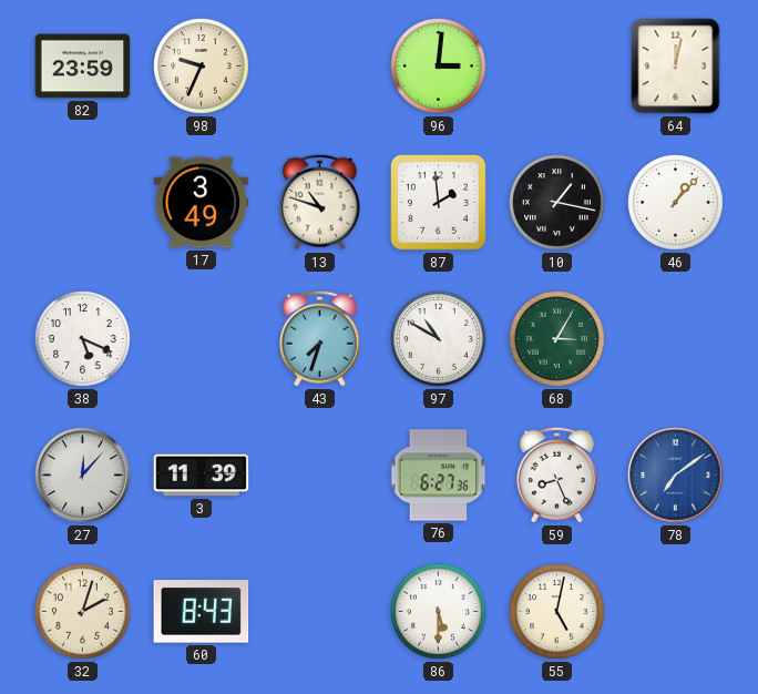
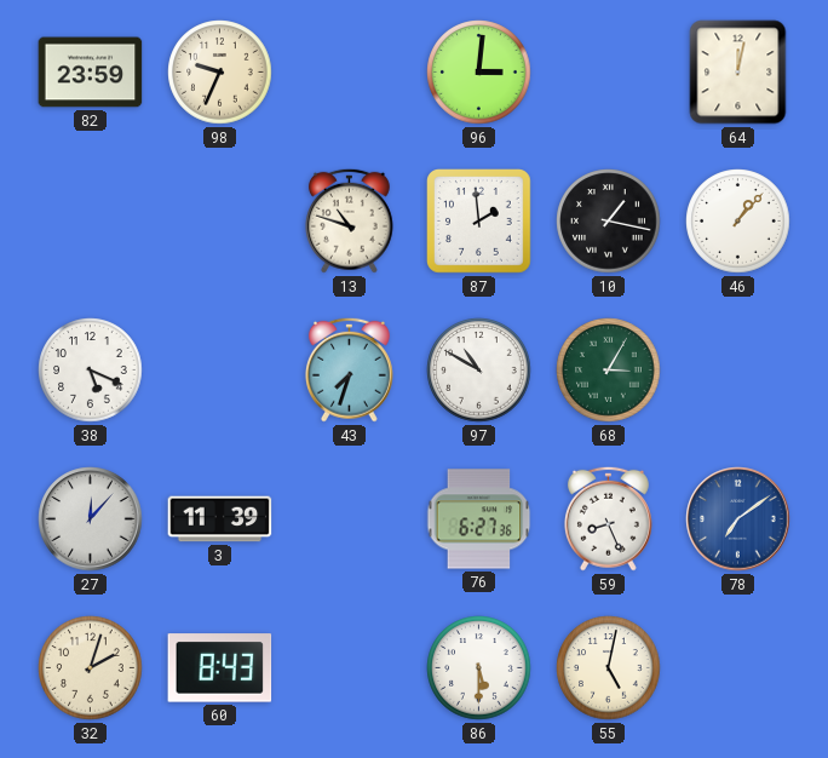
17: 3:49 -> none
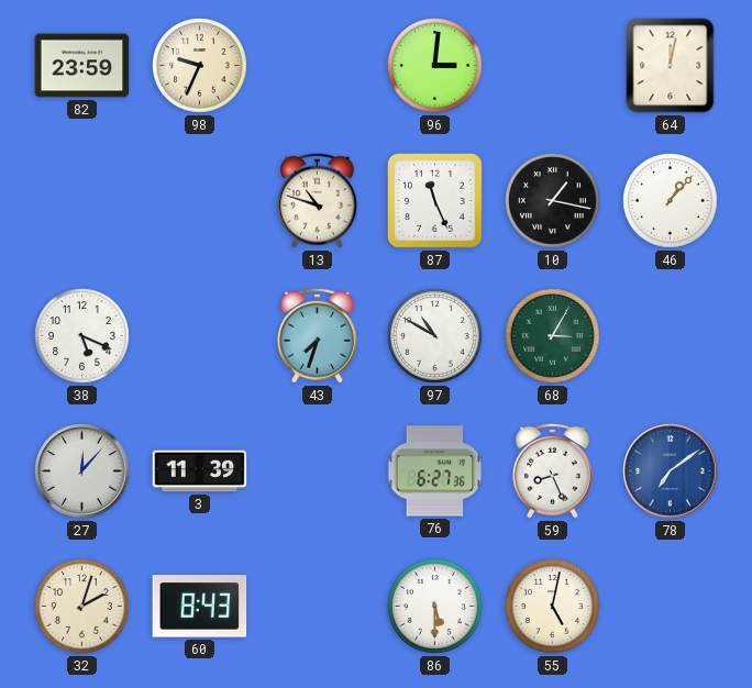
87: 1:59 -> 11:26
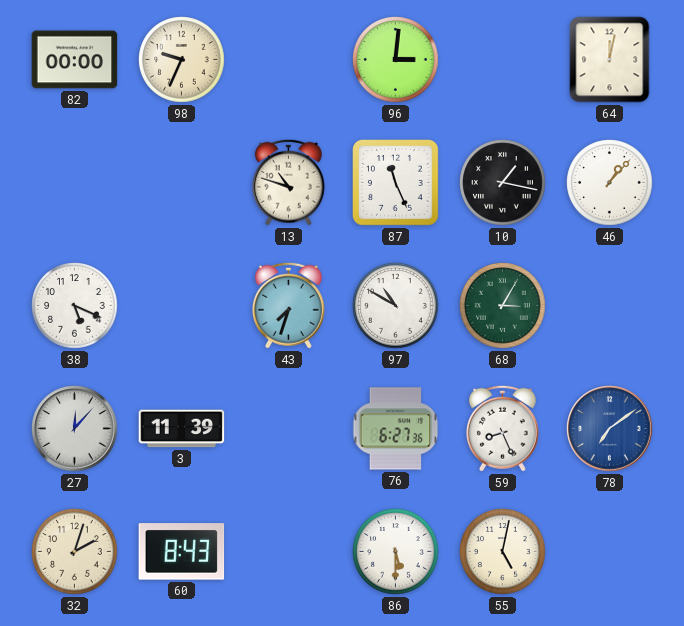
82: 23:59 -> 00:00
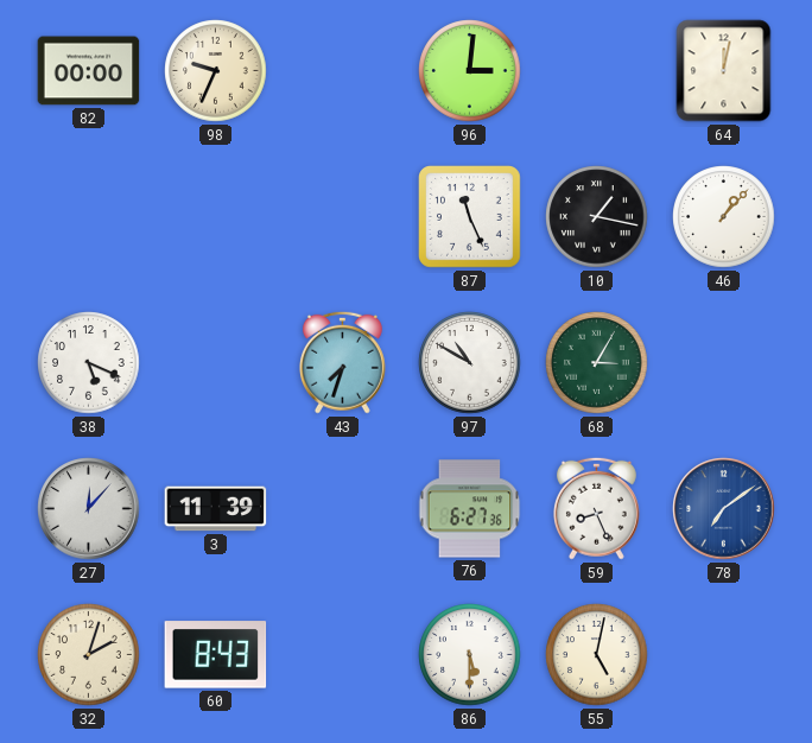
13: 10:48 -> none
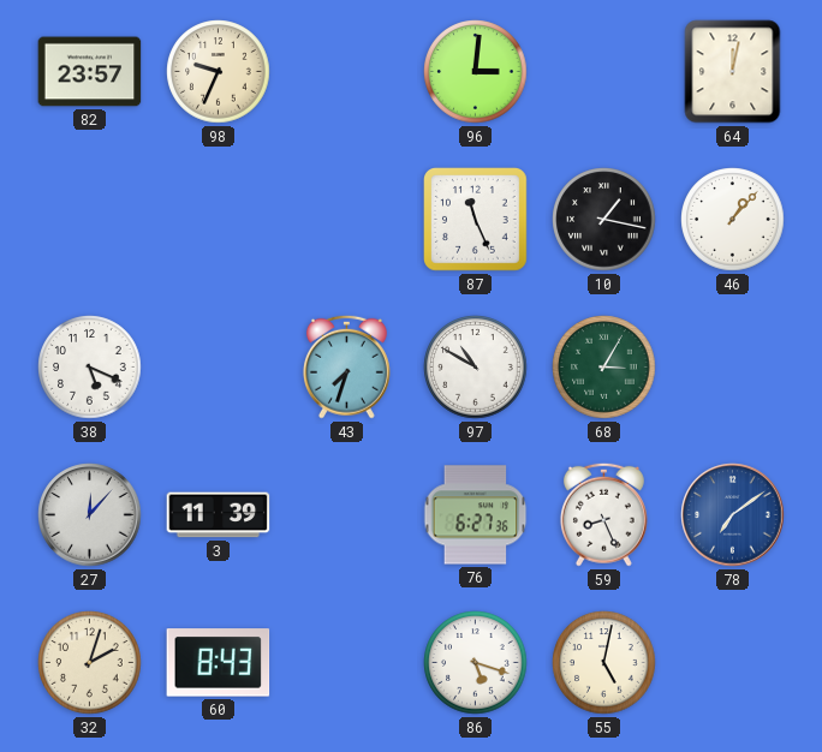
82: 00:00 -> 23:57
86: 5:30 -> 5:18
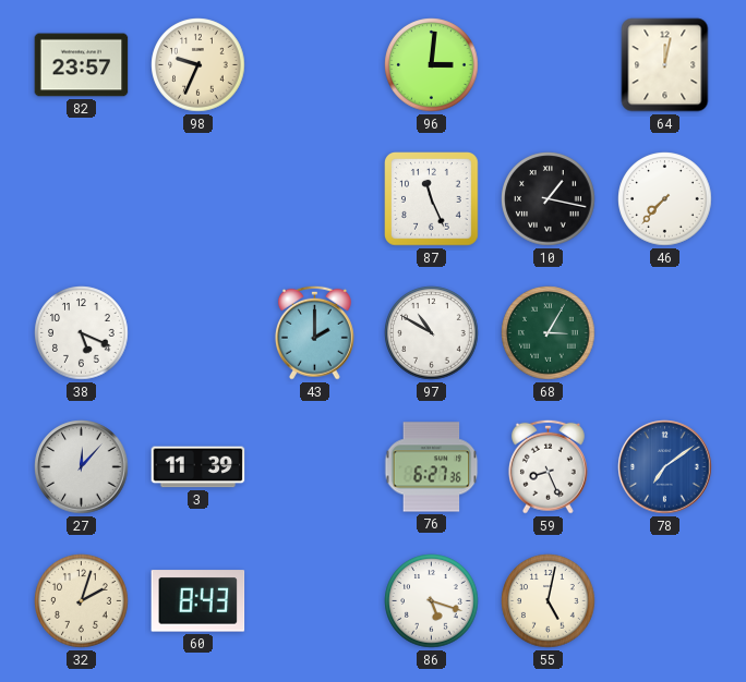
46: 1:07 -> 7:37
43: 7:33 -> 2:00
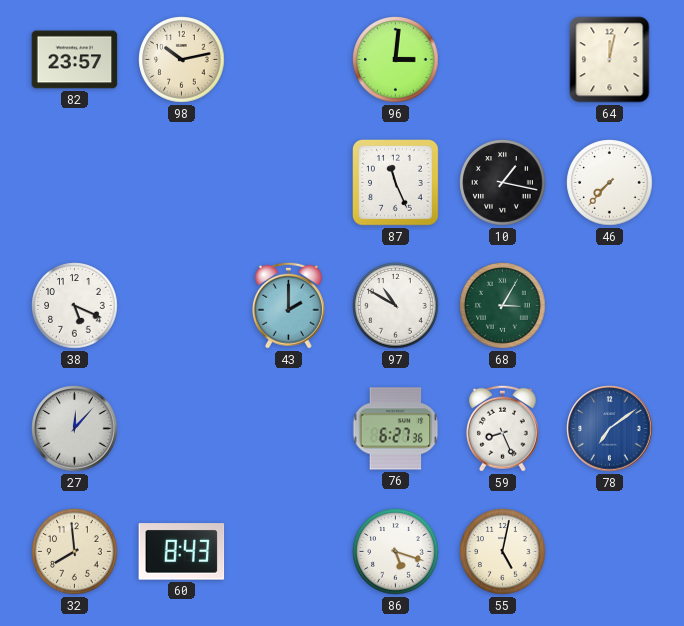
98: 9:34 -> 10:13
3: 11:39 -> none
32: 2:03 -> 7:59
